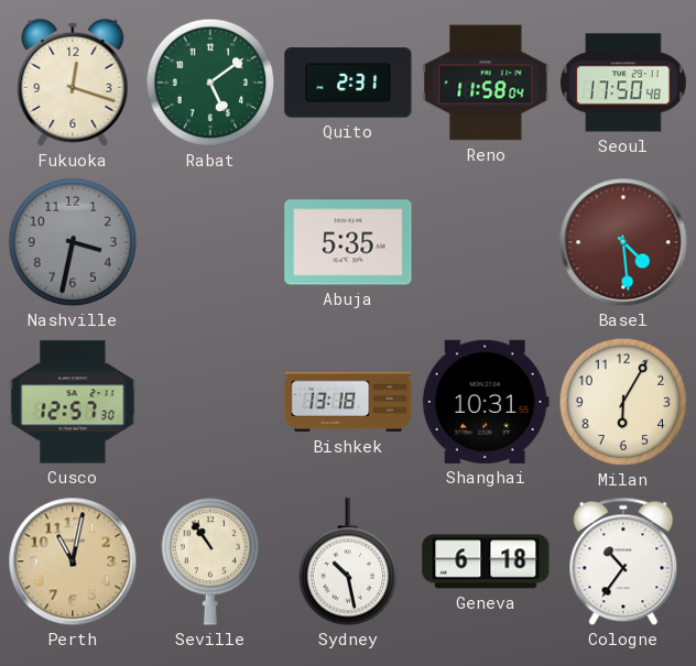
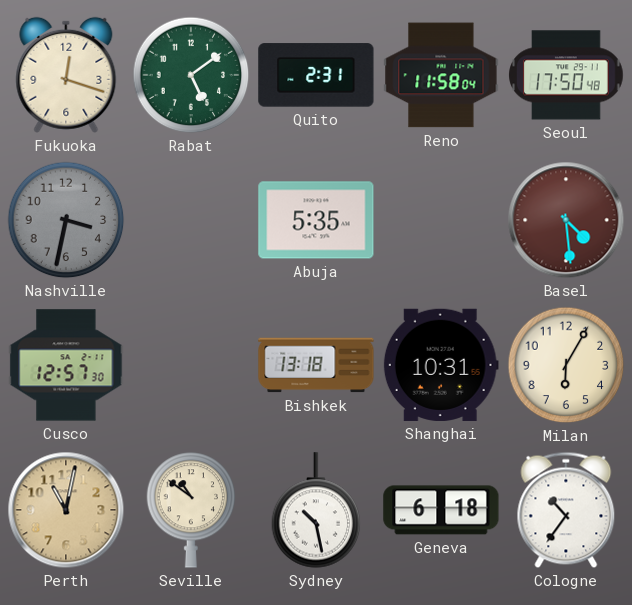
Seville: 10:54 -> 10:51
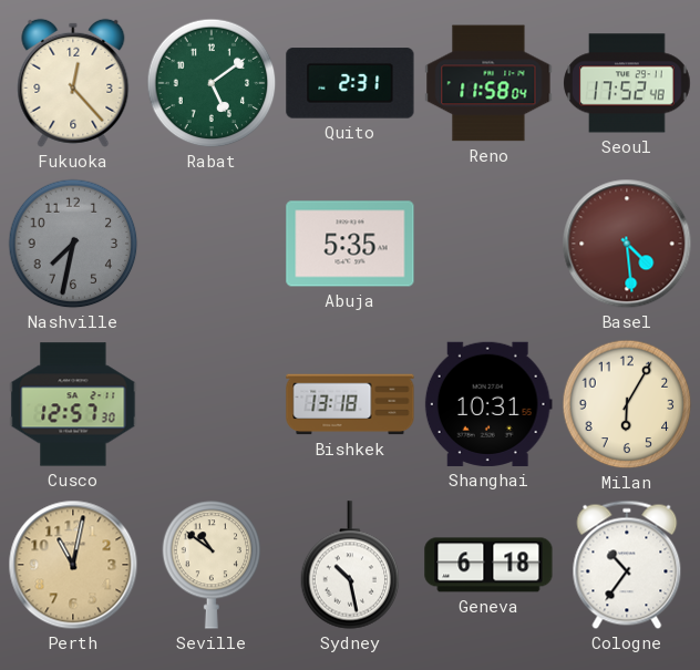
Fukuoka: 12:18 -> 12:23
Seoul: 17:50 -> 17:52
Nashville: 3:32 -> 7:32
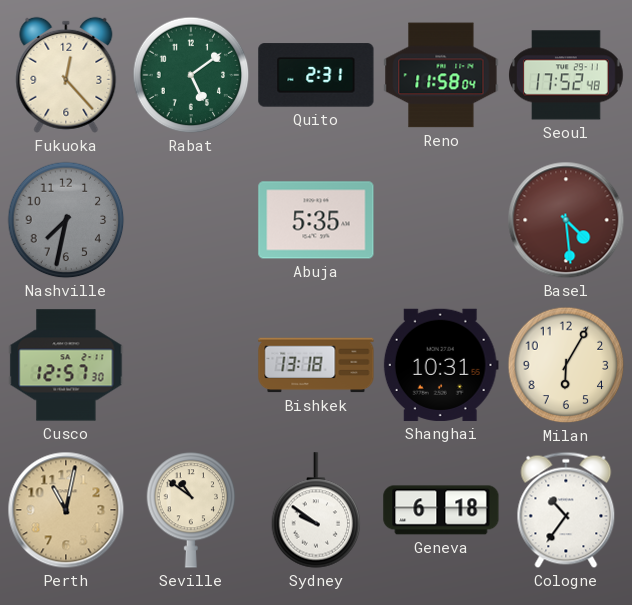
Sydney: 10:28 -> 9:51
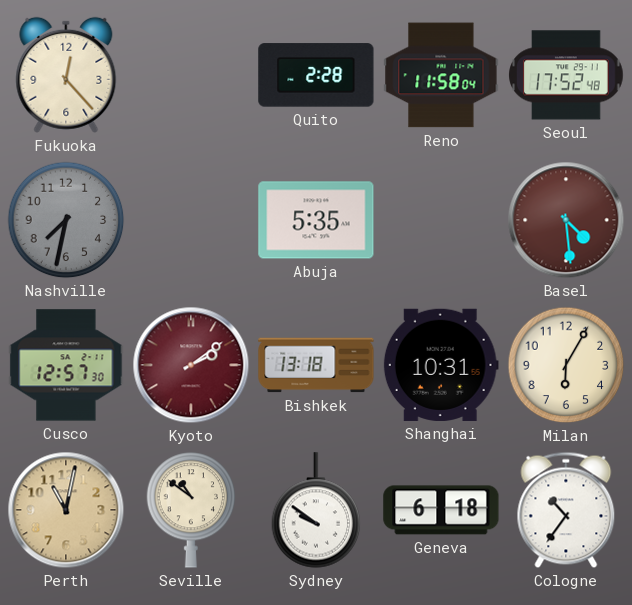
Rabat: 5:09 -> none
Quito: 2:31 -> 2:28
Kyoto: none -> 2:09
